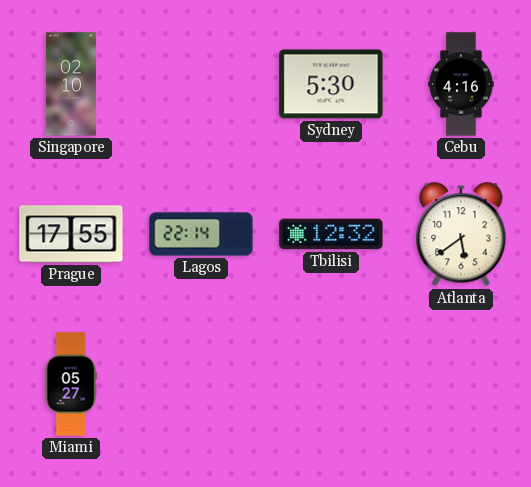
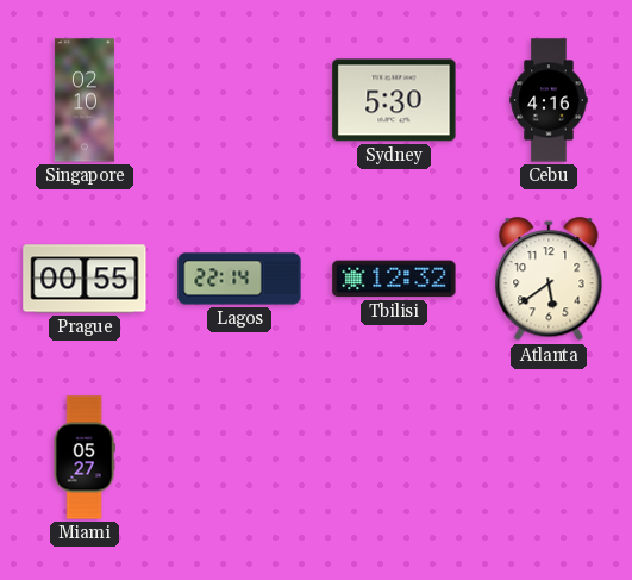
Prague: 17:55 -> 00:55
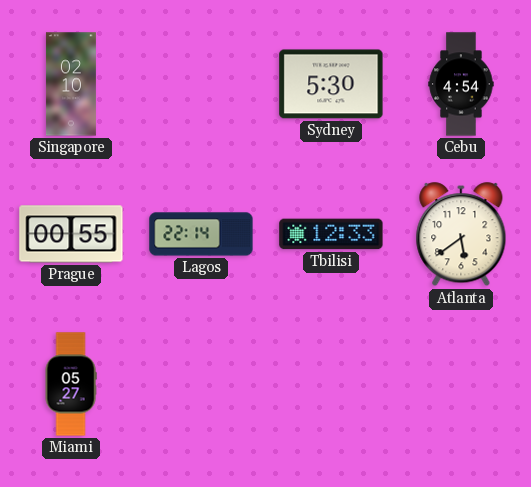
Cebu: 4:16 -> 4:54
Tbilisi: 12:32 -> 12:33
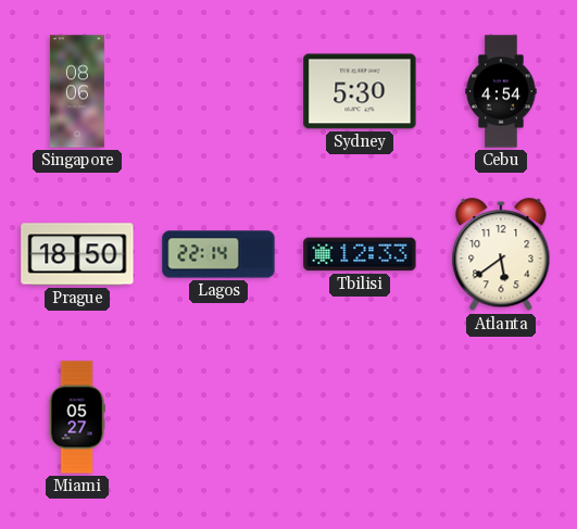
Singapore: 02:10 -> 08:06
Prague: 00:55 -> 18:50
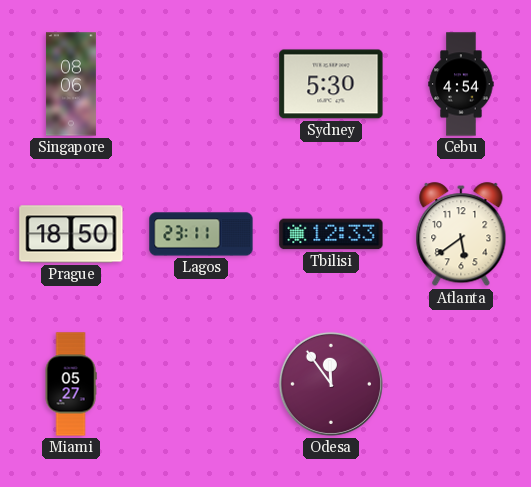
Lagos: 22:14 -> 23:11
Odesa: none -> 11:54
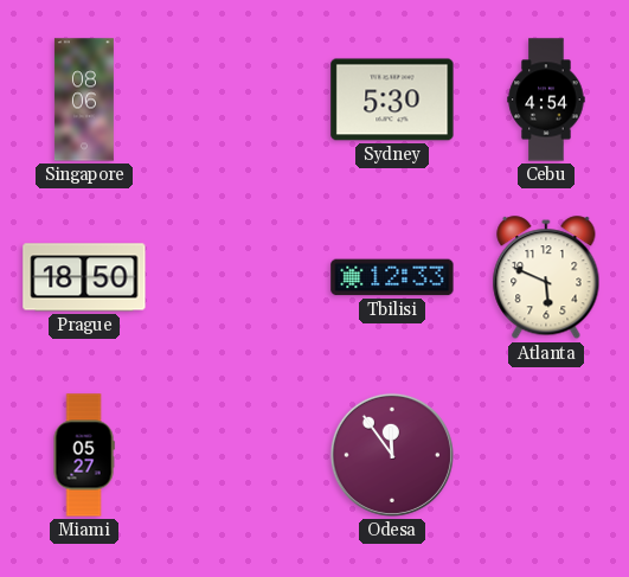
Lagos: 23:11 -> none
Atlanta: 5:39 -> 5:49
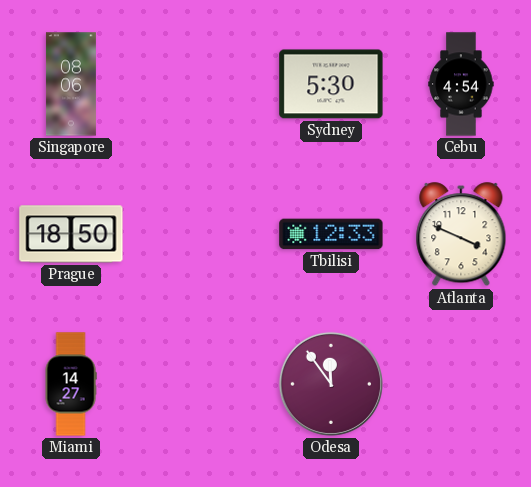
Atlanta: 5:49 -> 3:49
Miami: 05:27 -> 14:27
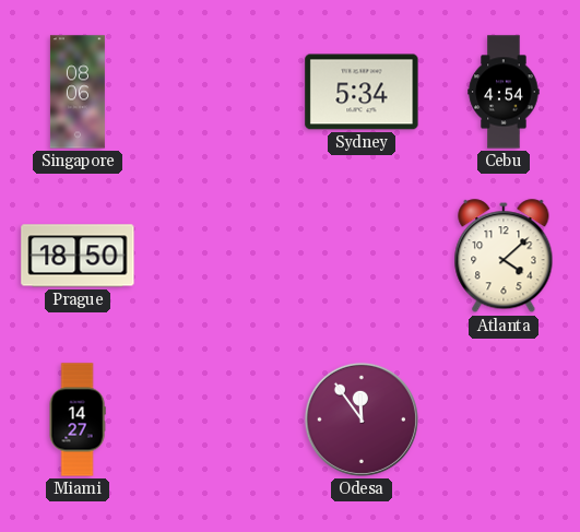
Sydney: 5:30 -> 5:34
Tbilisi: 12:33 -> none
Atlanta: 3:49 -> 4:08
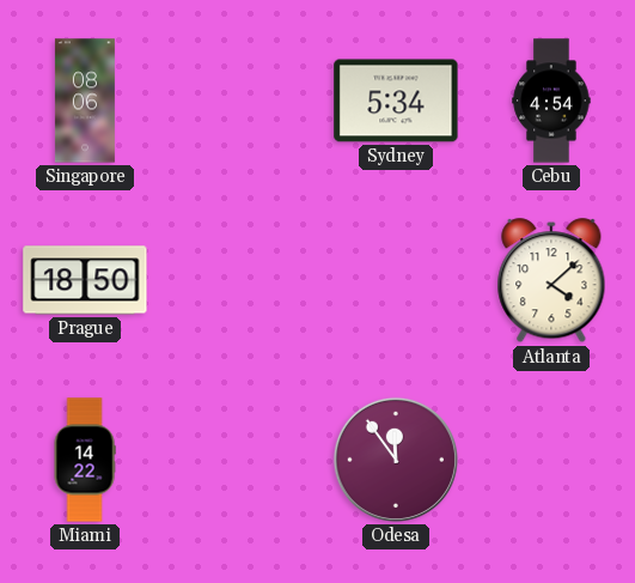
Miami: 14:27 -> 14:22
